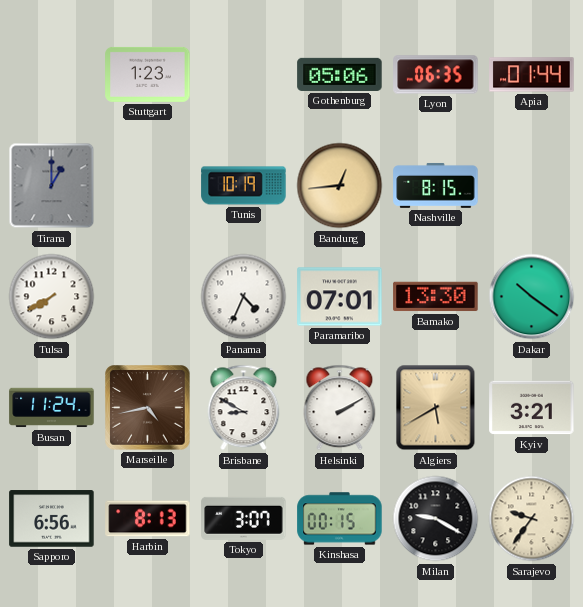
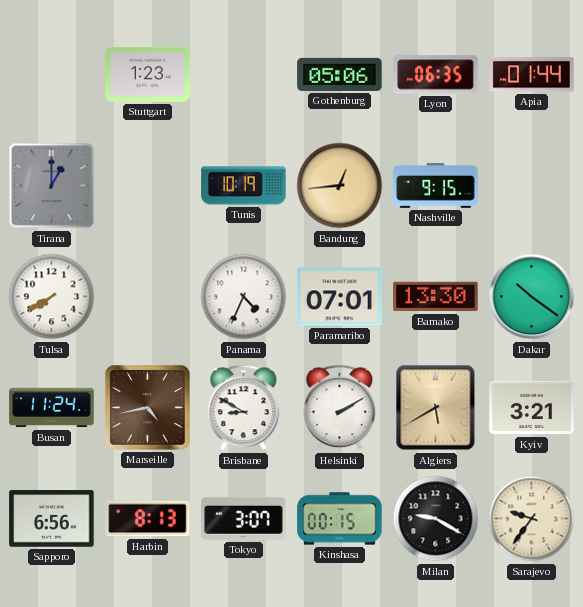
Nashville: 8:15 -> 9:15
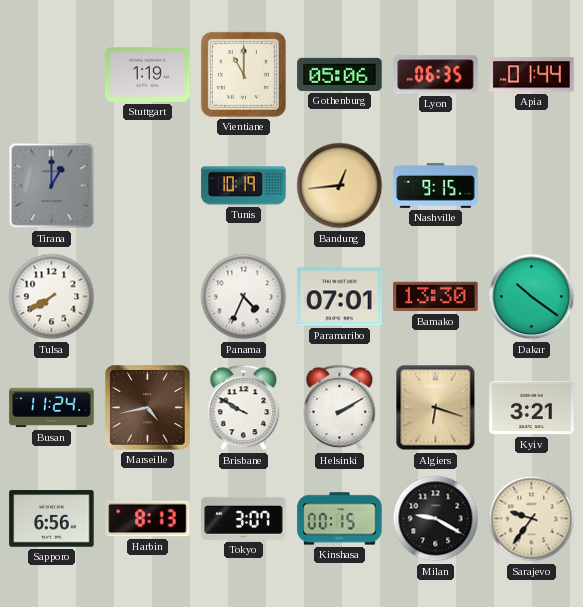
Stuttgart: 1:23 -> 1:19
Vientiane: none -> 11:00
Brisbane: 8:50 -> 9:50
Algiers: 5:40 -> 6:18
